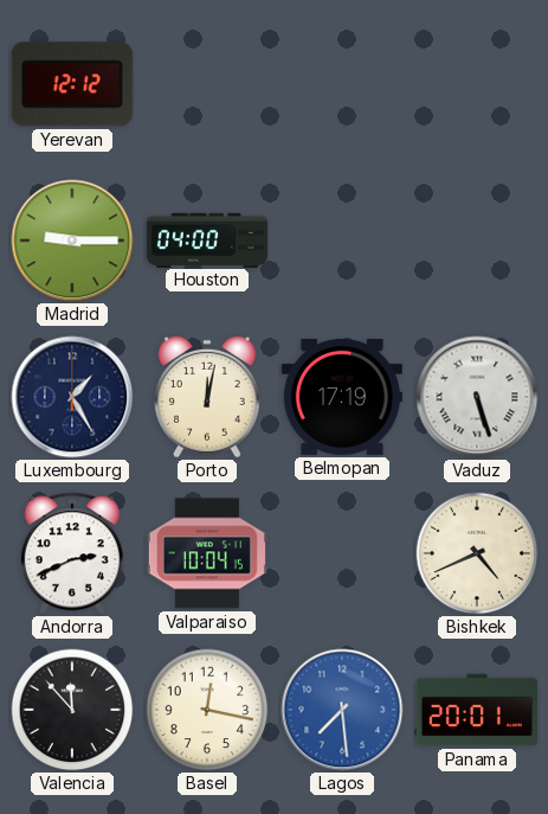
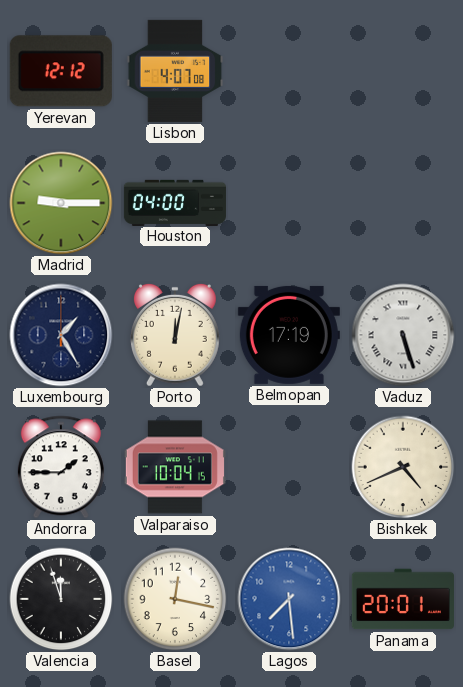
Lisbon: none -> 4:07
Andorra: 2:41 -> 1:45
Valencia: 11:53 -> 11:57
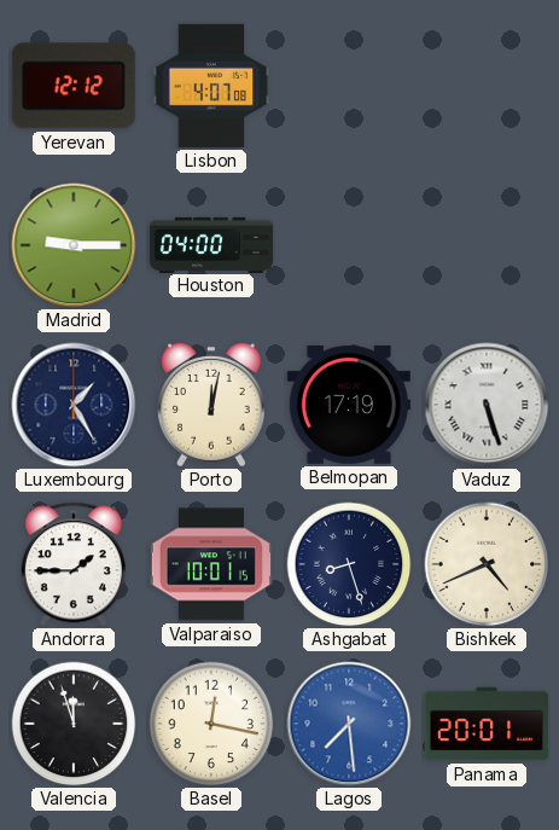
Valparaiso: 10:04 -> 10:01
Ashgabat: none -> 8:27
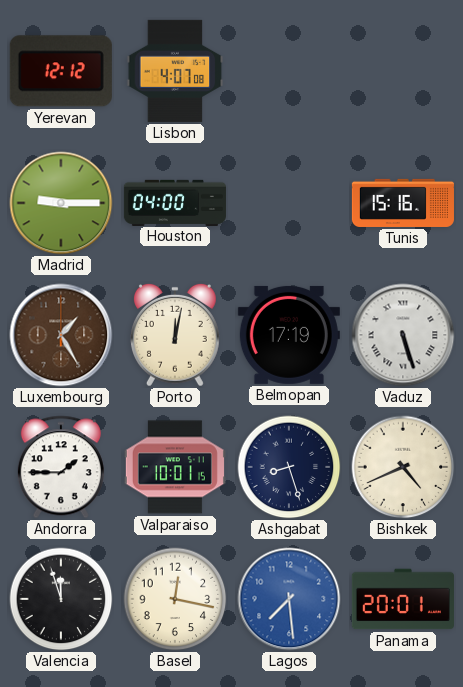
Tunis: none -> 15:16
Luxembourg dial: navy -> brown
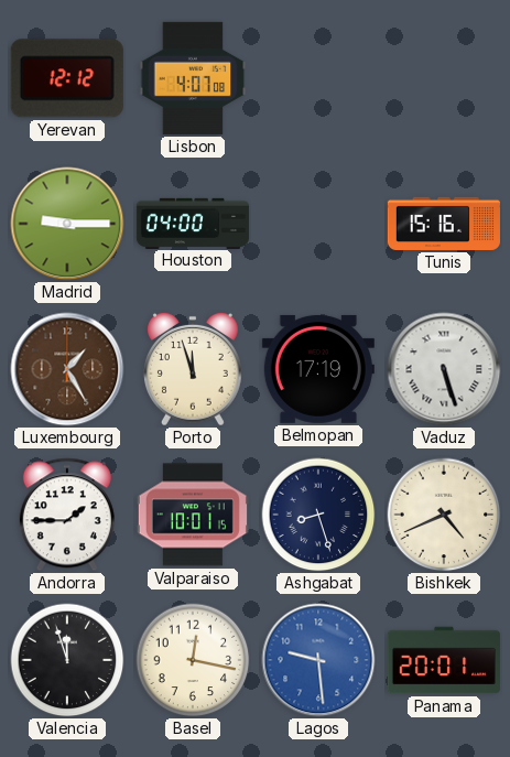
Porto: 12:02 -> 11:57
Lagos: 7:29 -> 9:29
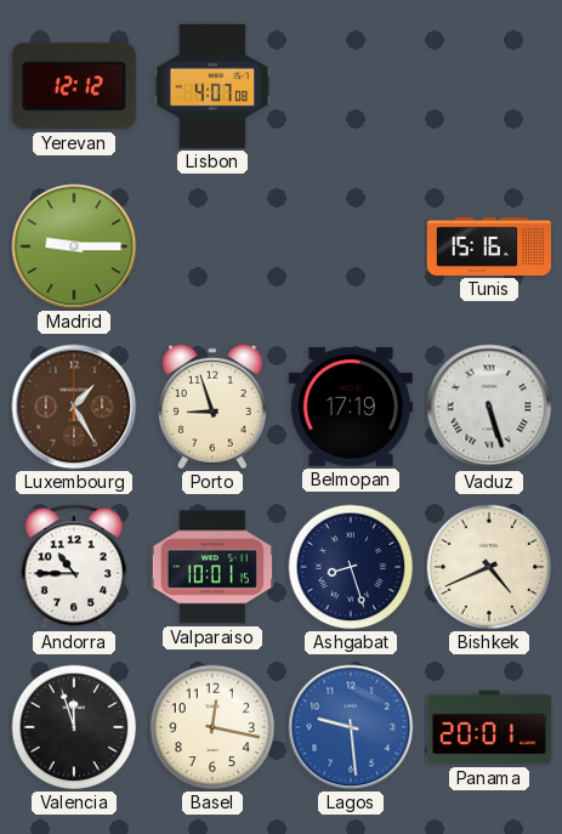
Houston: 04:00 -> none
Porto: 11:57 -> 8:57
Andorra: 1:45 -> 10:45
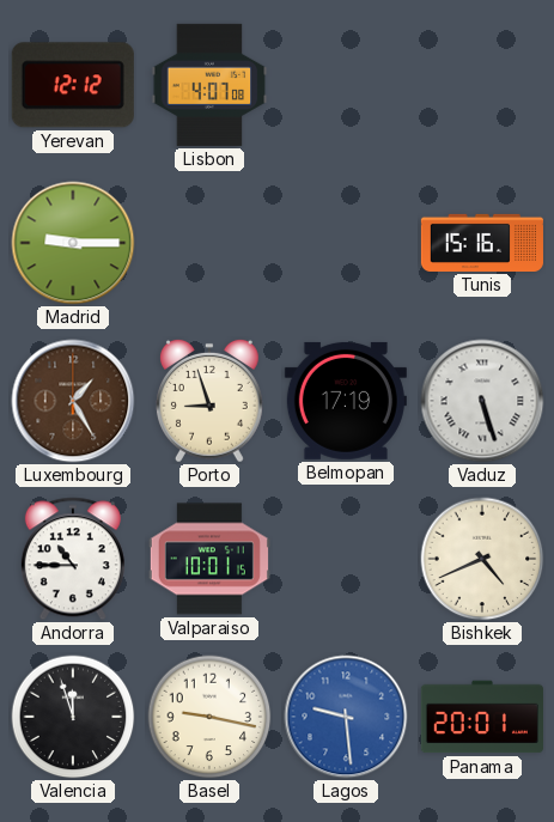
Ashgabat: 8:27 -> none
Basel: 12:17 -> 9:17
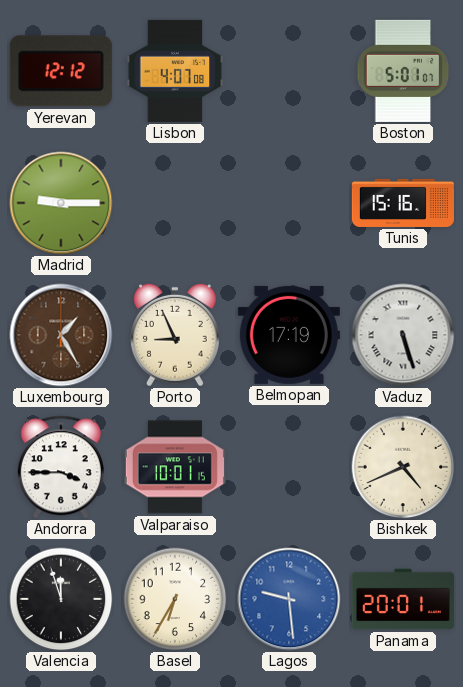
Boston: none -> 5:01
Porto: 8:57 -> 8:56
Andorra: 10:45 -> 3:45
Basel: 9:17 -> 6:35
